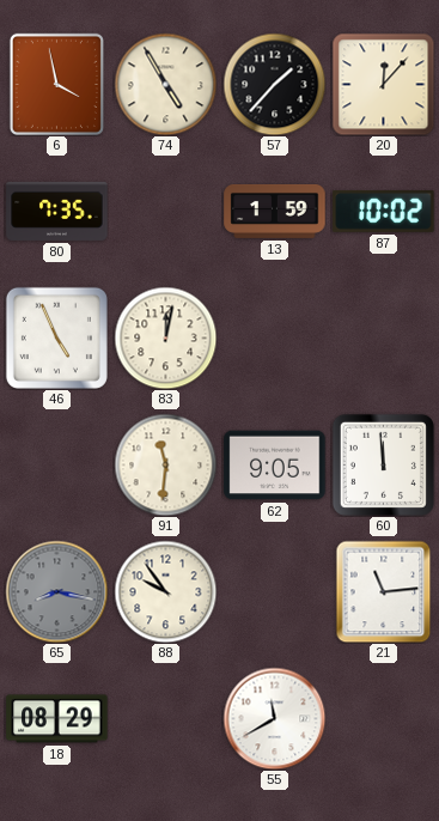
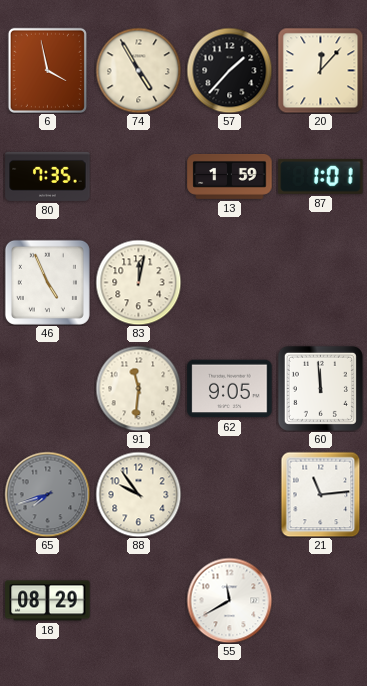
87: 10:02 -> 1:01
65: 8:17 -> 7:42
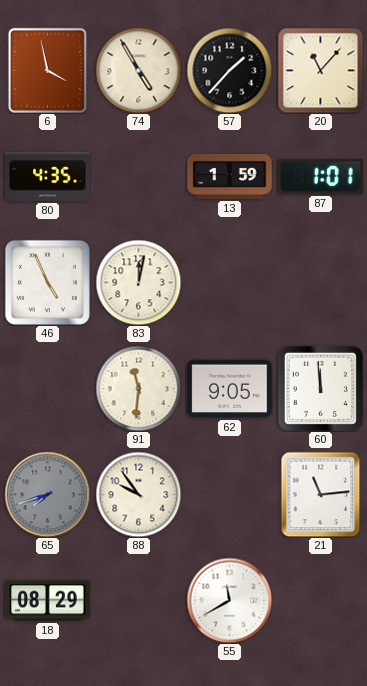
20: 12:07 -> 11:07
80: 7:35 -> 4:35
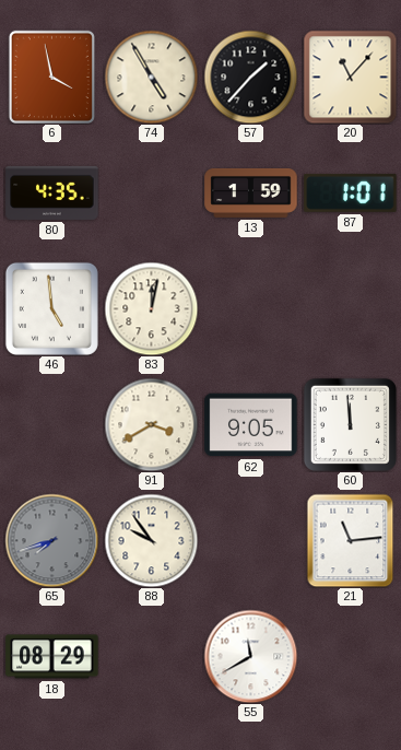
46: 4:56 -> 4:59
91: 11:31 -> 3:40
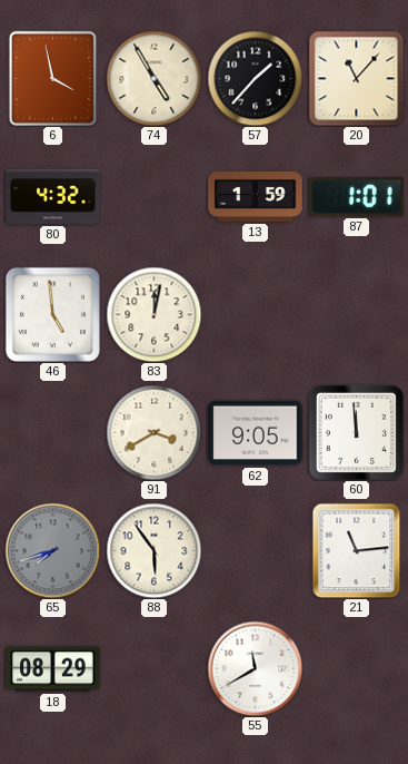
80: 4:35 -> 4:32
88: 9:54 -> 5:54
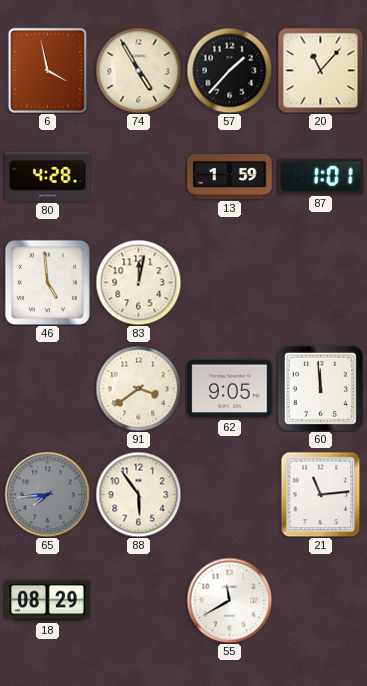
80: 4:32 -> 4:28
91: 3:40 -> 3:39
65: 7:42 -> 7:44
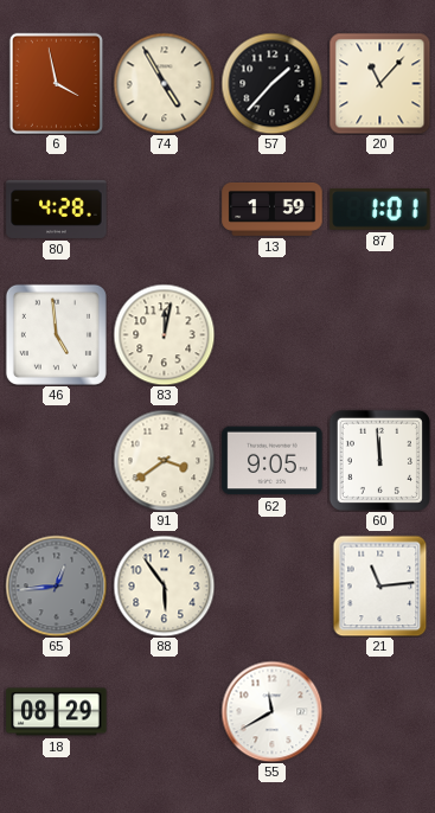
65: 7:44 -> 12:44
